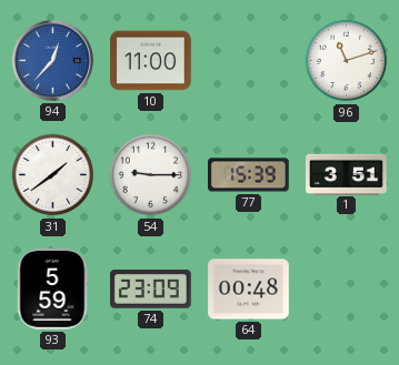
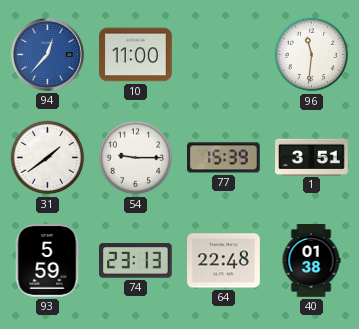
96: 11:12 -> 11:31
74: 23:09 -> 23:13
64: 00:48 -> 22:48
40: none -> 01:38
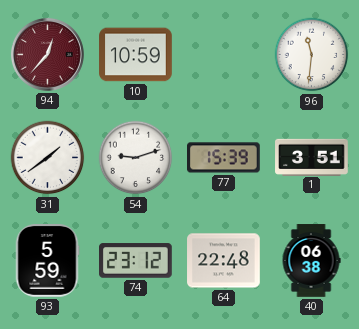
94 dial: blue -> burgundy
10: 11:00 -> 10:59
54: 9:15 -> 9:12
74: 23:13 -> 23:12
40: 01:38 -> 06:38
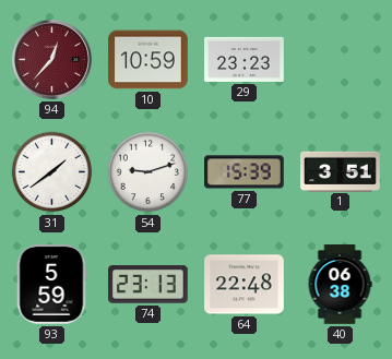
29: none -> 23:23
96: 11:31 -> none
74: 23:12 -> 23:13
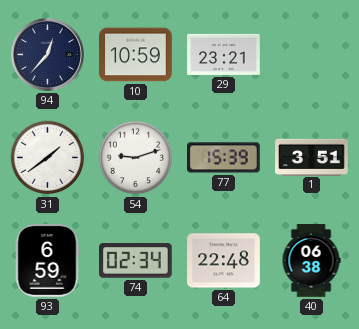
94 dial: burgundy -> navy
29: 23:23 -> 23:21
93: 5:59 -> 6:59
74: 23:13 -> 02:34
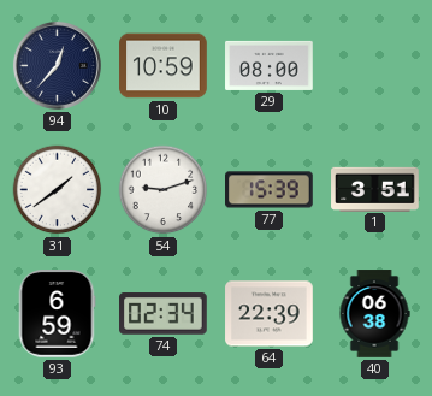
29: 23:21 -> 08:00
64: 22:48 -> 22:39
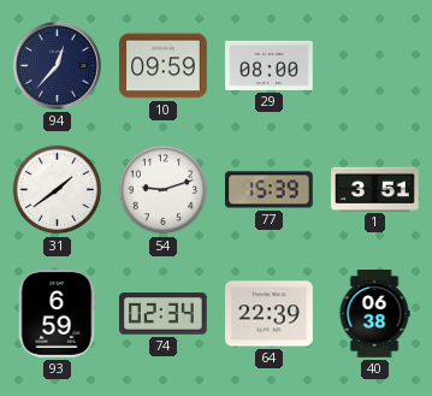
10: 10:59 -> 09:59
